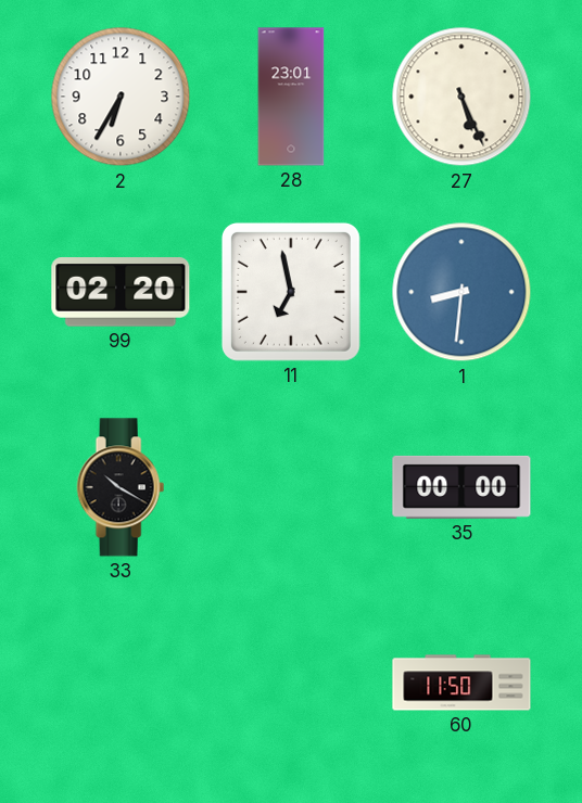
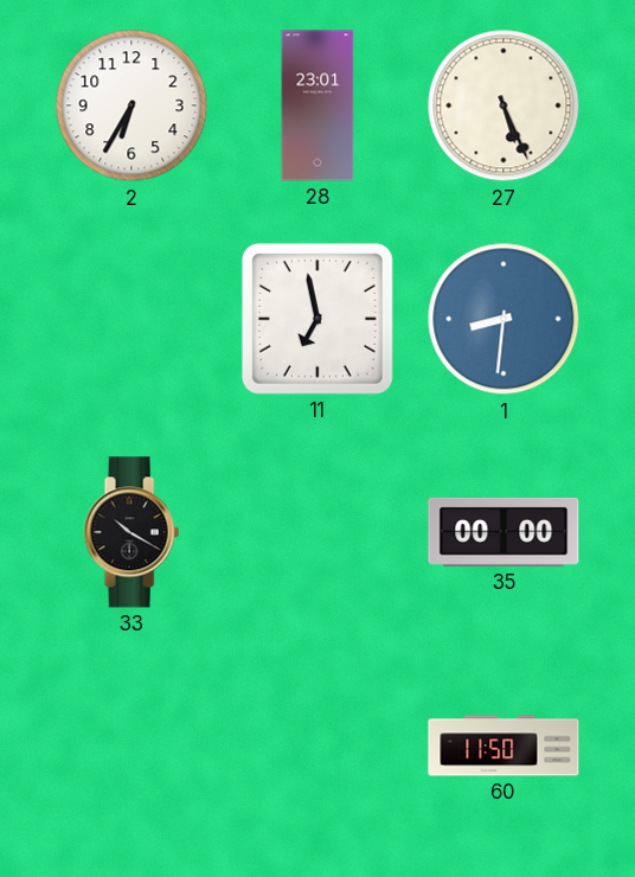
99: 02:20 -> none
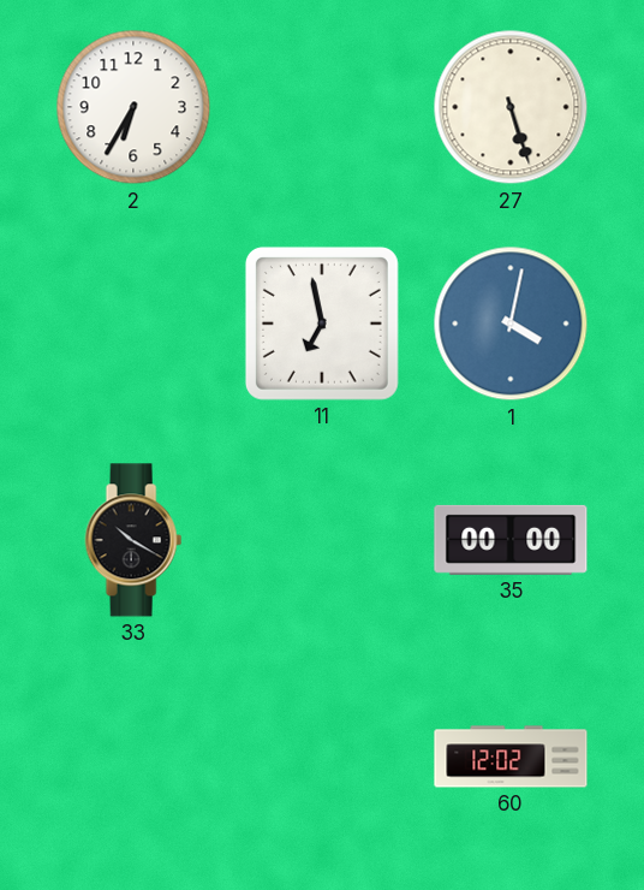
28: 23:01 -> none
27: 5:26 -> 5:27
1: 8:31 -> 4:02
60: 11:50 -> 12:02
